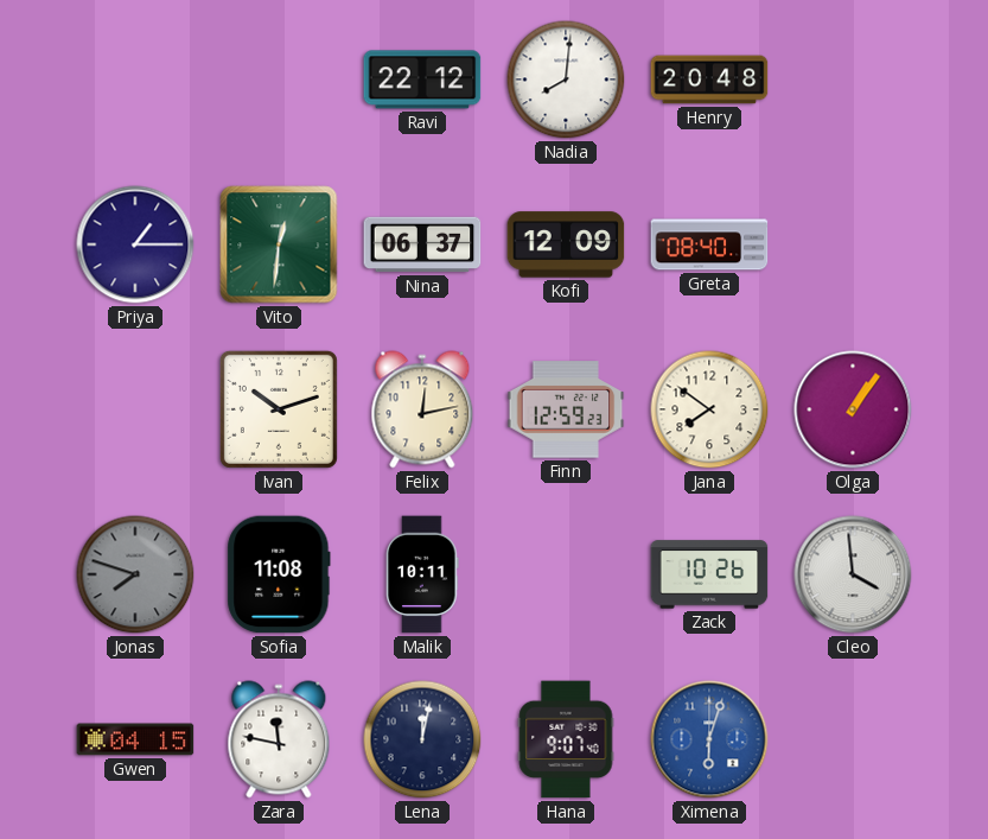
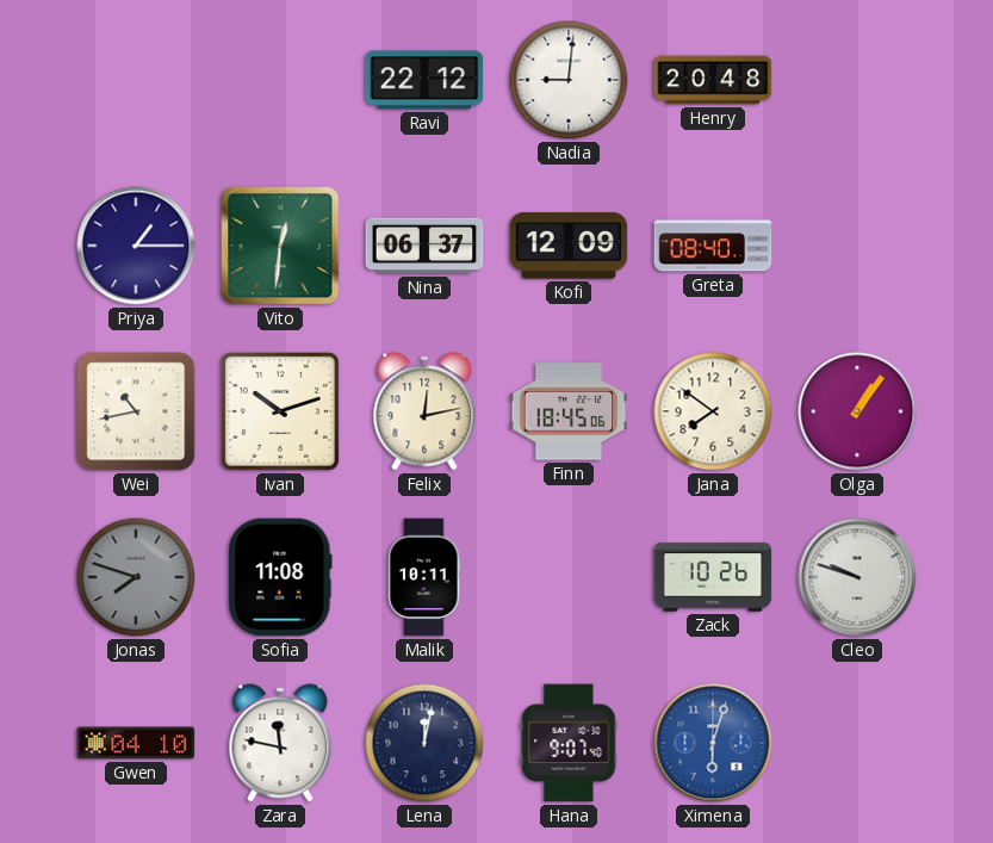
Nadia: 8:01 -> 9:01
Wei: none -> 10:43
Finn: 12:59 -> 18:45
Cleo: 3:59 -> 9:48
Gwen: 04:15 -> 04:10
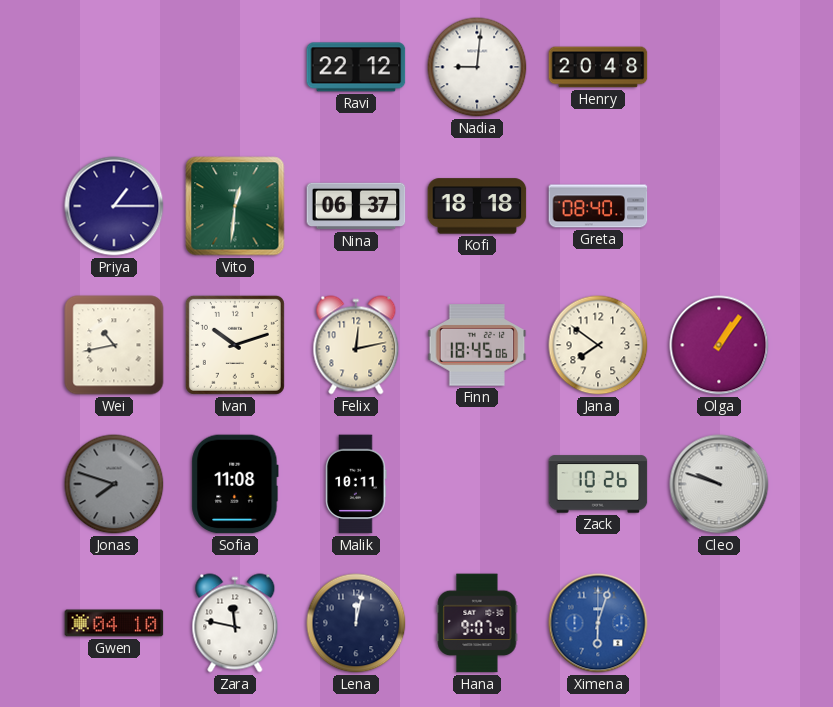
Kofi: 12:09 -> 18:18
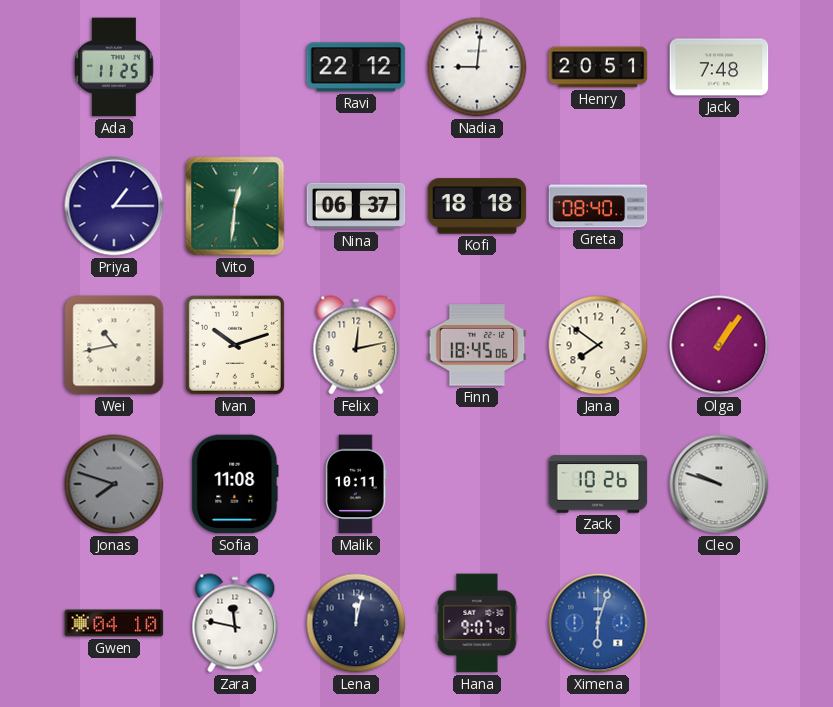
Ada: none -> 11:25
Henry: 20:48 -> 20:51
Jack: none -> 7:48
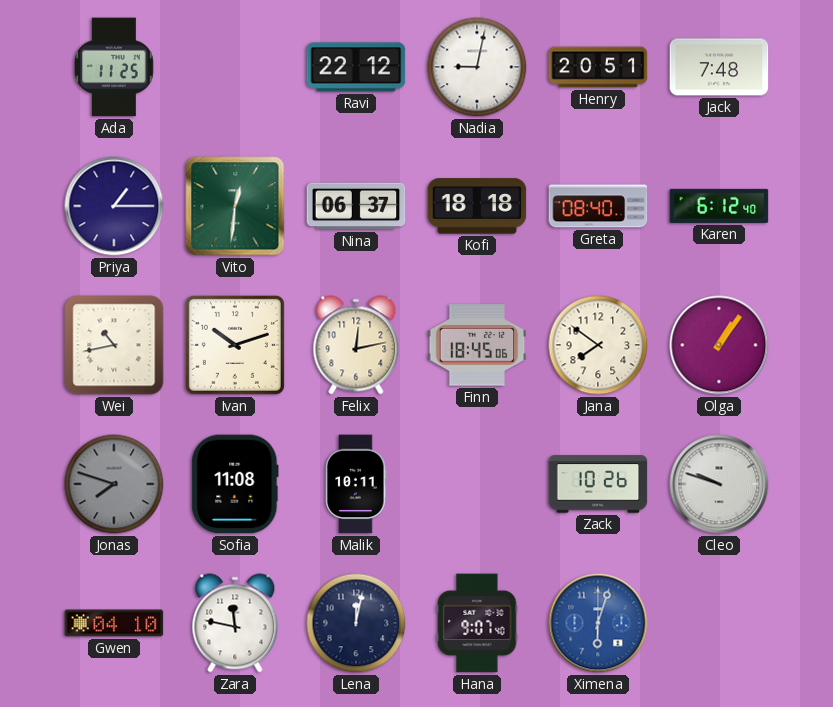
Nadia: 9:01 -> 9:02
Karen: none -> 6:12
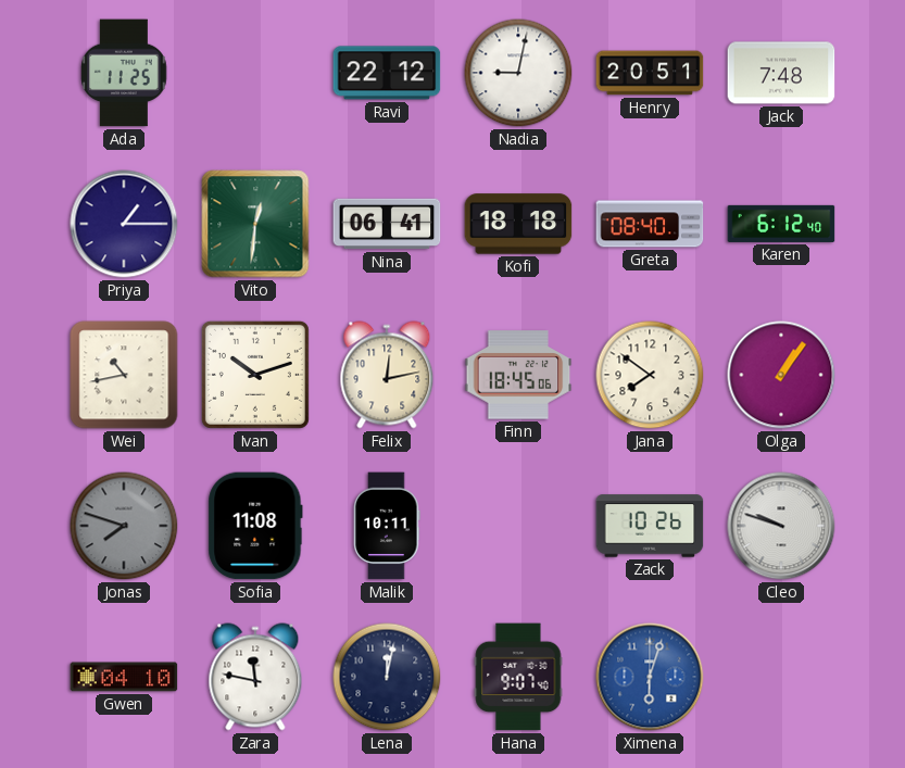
Nina: 06:37 -> 06:41
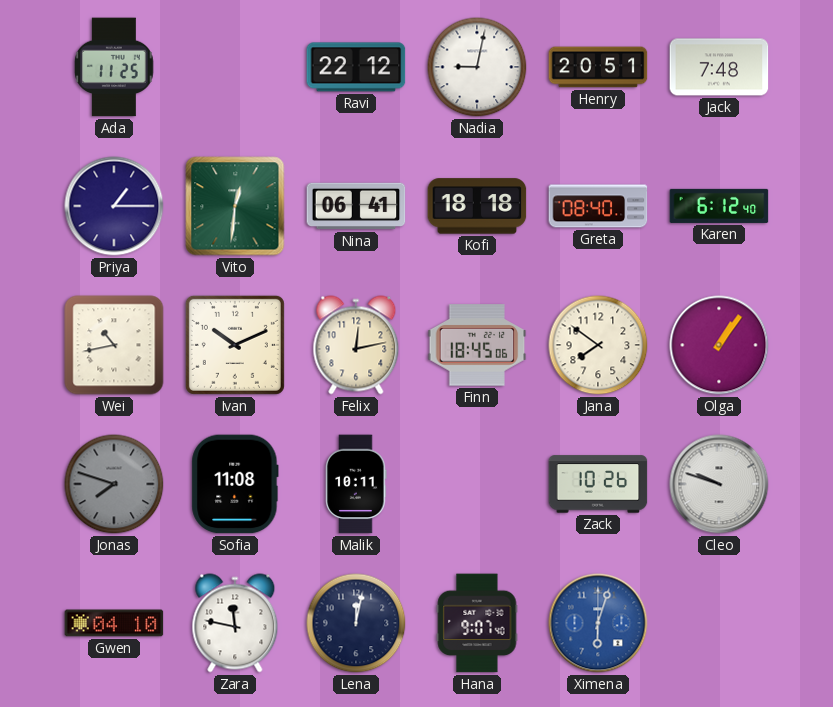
Ivan: 10:12 -> 10:11
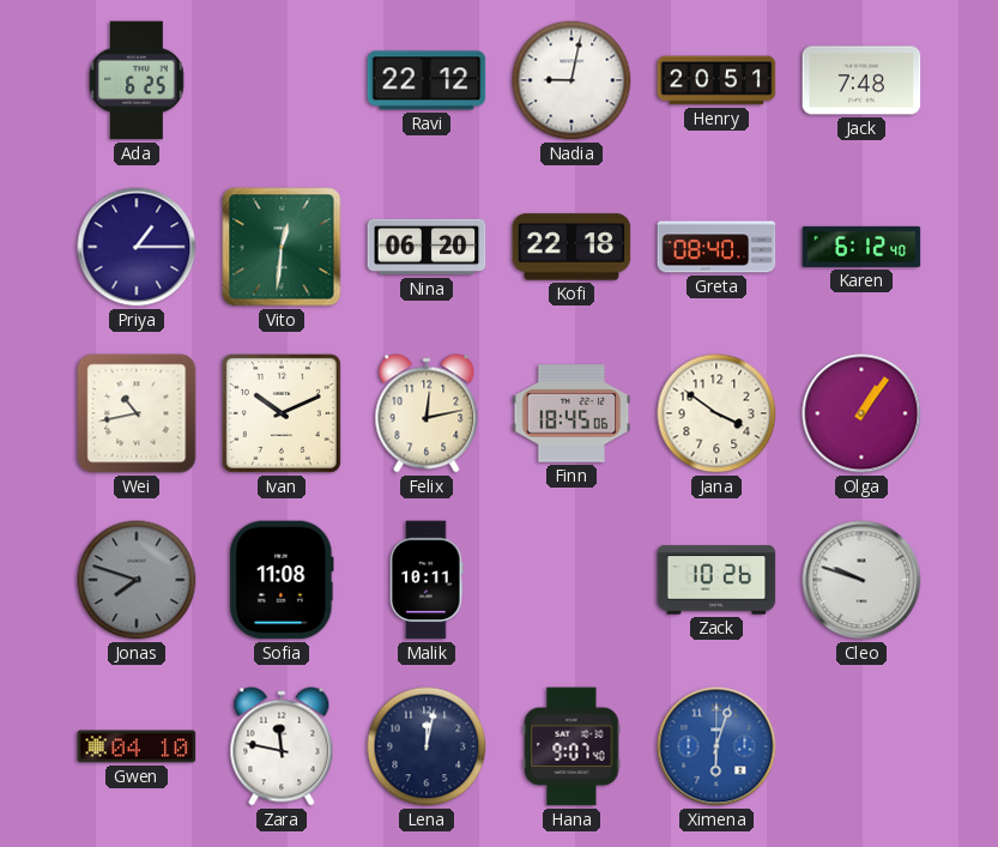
Ada: 11:25 -> 6:25
Nina: 06:41 -> 06:20
Kofi: 18:18 -> 22:18
Jana: 7:51 -> 3:51
